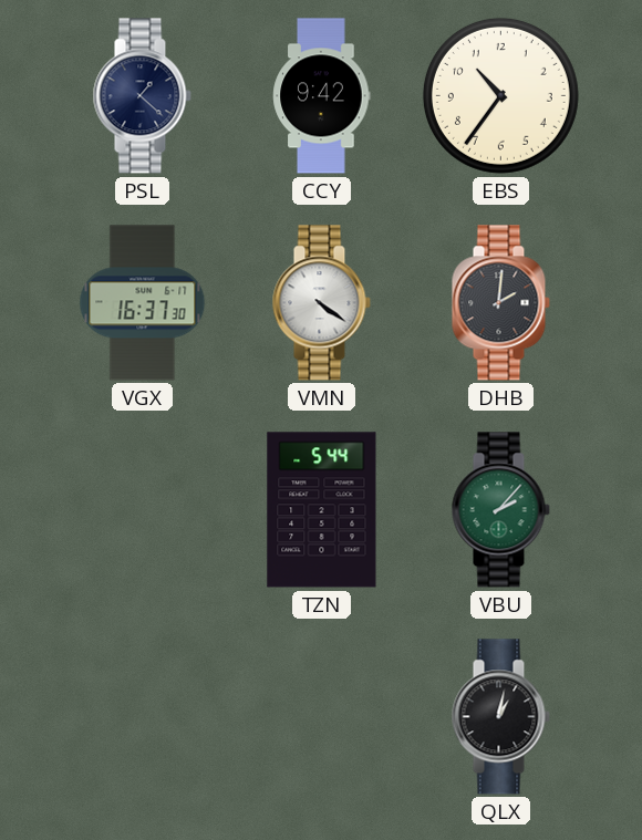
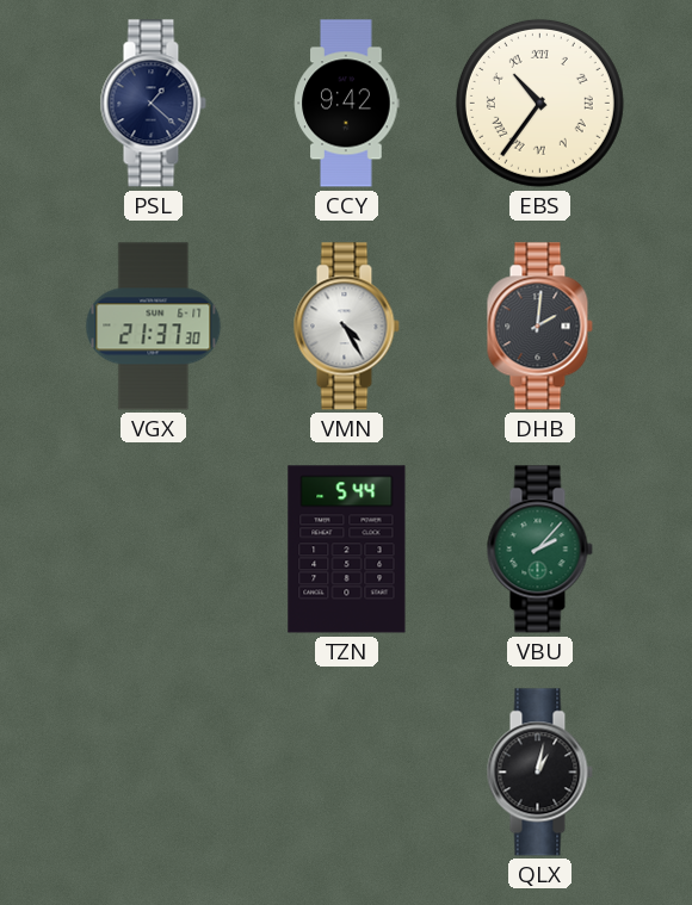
EBS numerals: Arabic -> Roman
VGX: 16:37 -> 21:37
VMN: 4:21 -> 4:25
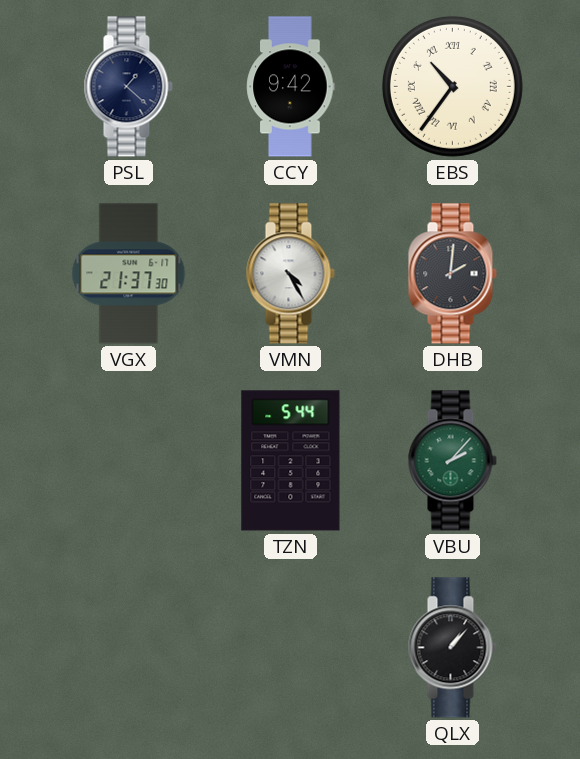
QLX: 1:02 -> 1:07
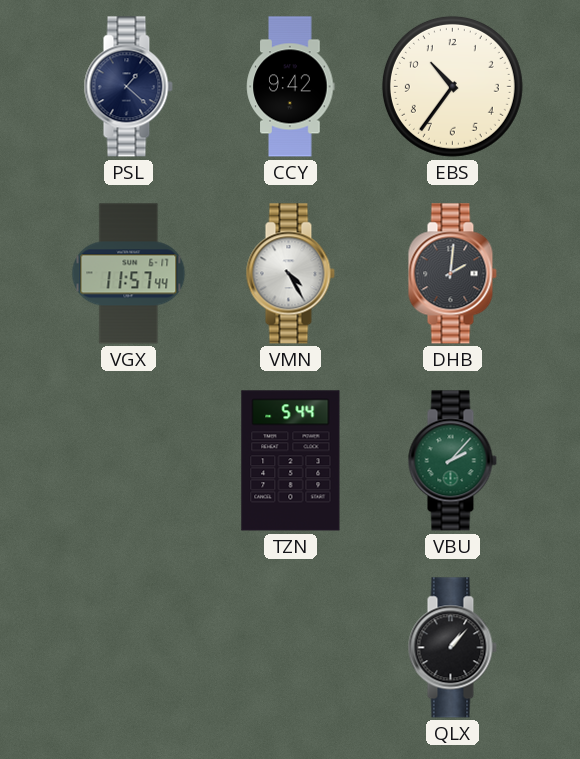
EBS numerals: Roman -> Arabic
VGX: 21:37 -> 11:57
